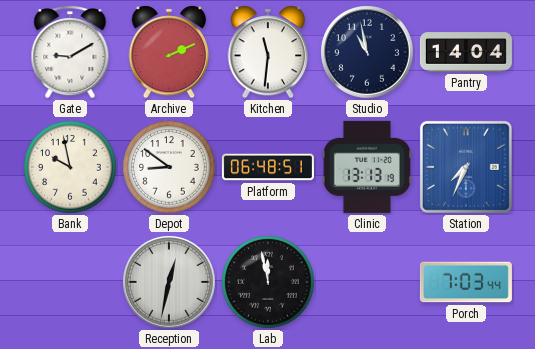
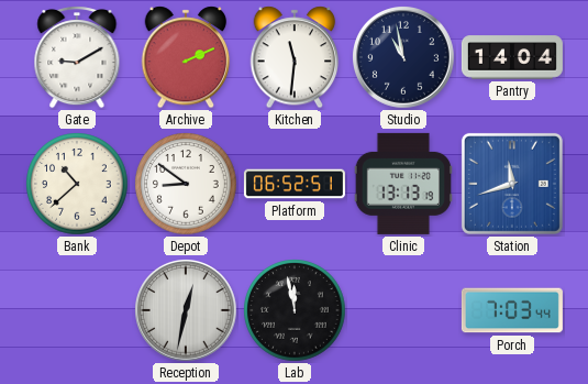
Bank: 9:58 -> 10:38
Platform: 06:48 -> 06:52
Station: 7:34 -> 11:42
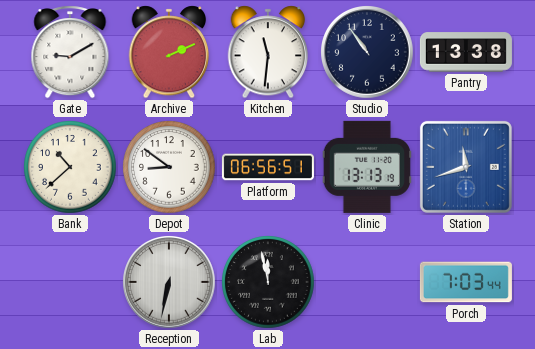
Studio: 10:58 -> 10:54
Pantry: 14:04 -> 13:38
Platform: 06:52 -> 06:56
Reception: 12:32 -> 6:32
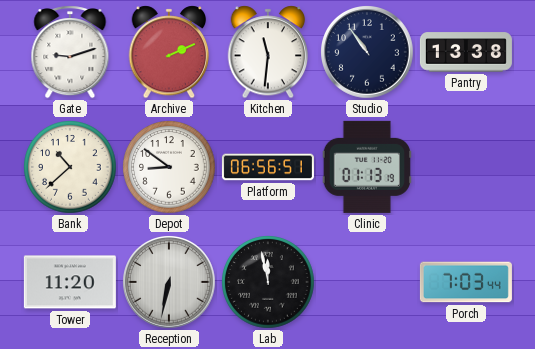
Gate: 9:10 -> 9:12
Clinic: 13:13 -> 01:13
Station: 11:42 -> none
Tower: none -> 11:20
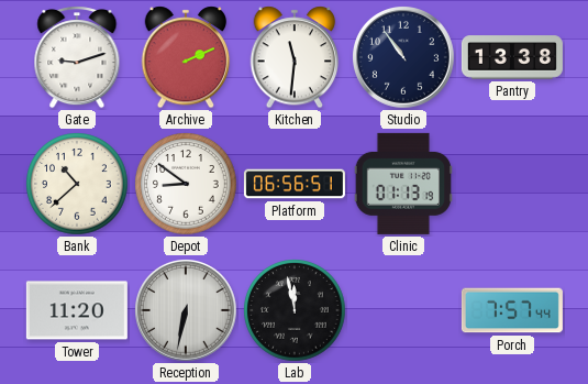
Porch: 7:03 -> 7:57
